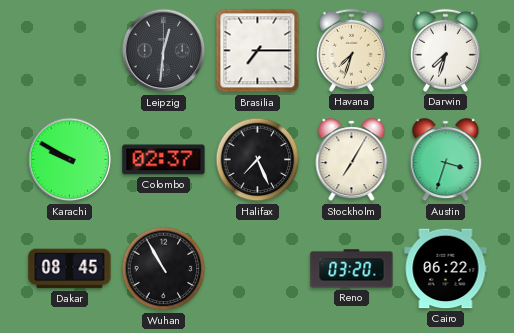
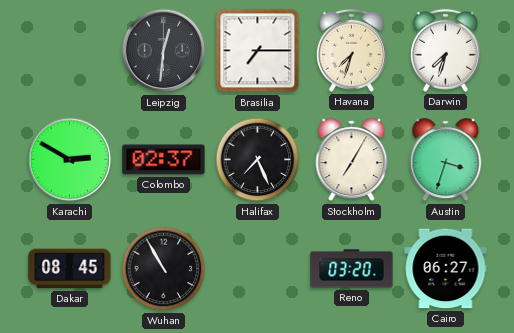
Karachi: 9:50 -> 2:50
Cairo: 06:22 -> 06:27
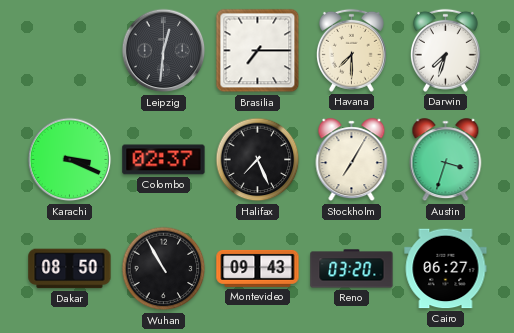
Havana: 7:33 -> 7:30
Karachi: 2:50 -> 3:19
Dakar: 08:45 -> 08:50
Montevideo: none -> 09:43
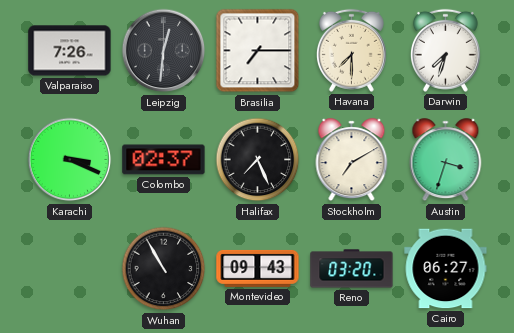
Valparaiso: none -> 7:26
Stockholm: 7:05 -> 7:10
Dakar: 08:50 -> none
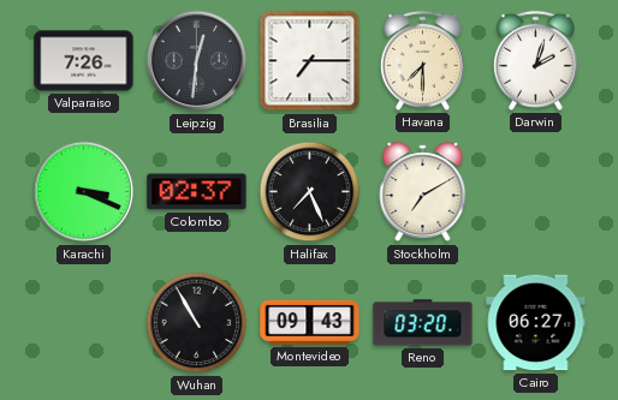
Darwin: 7:33 -> 2:03
Austin: 3:33 -> none
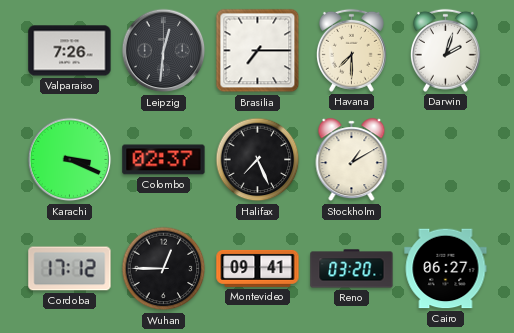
Stockholm: 7:10 -> 1:10
Cordoba: none -> 17:12
Wuhan: 10:55 -> 12:45
Montevideo: 09:43 -> 09:41
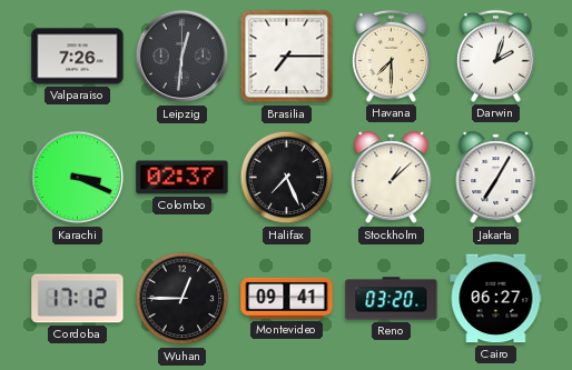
Stockholm: 1:10 -> 1:08
Jakarta: none -> 7:05
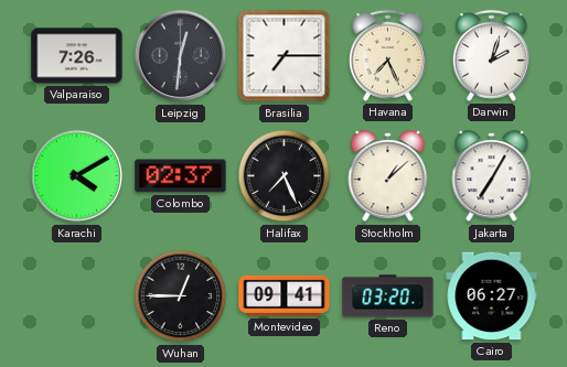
Havana: 7:30 -> 7:26
Karachi: 3:19 -> 4:10
Cordoba: 17:12 -> none
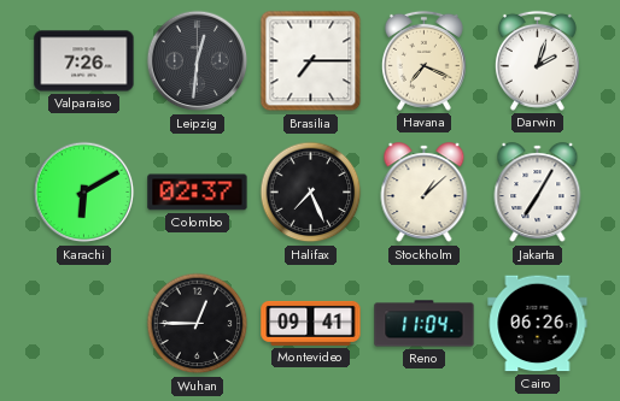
Havana: 7:26 -> 7:19
Karachi: 4:10 -> 6:10
Reno: 03:20 -> 11:04
Cairo: 06:27 -> 06:26
